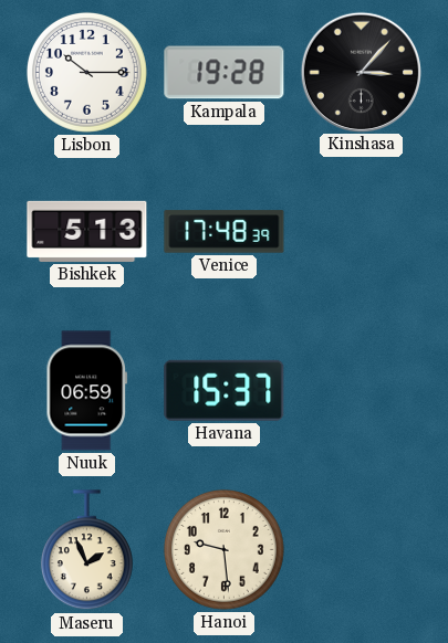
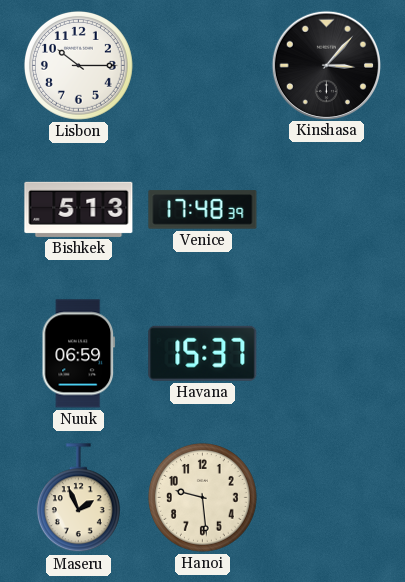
Kampala: 19:28 -> none
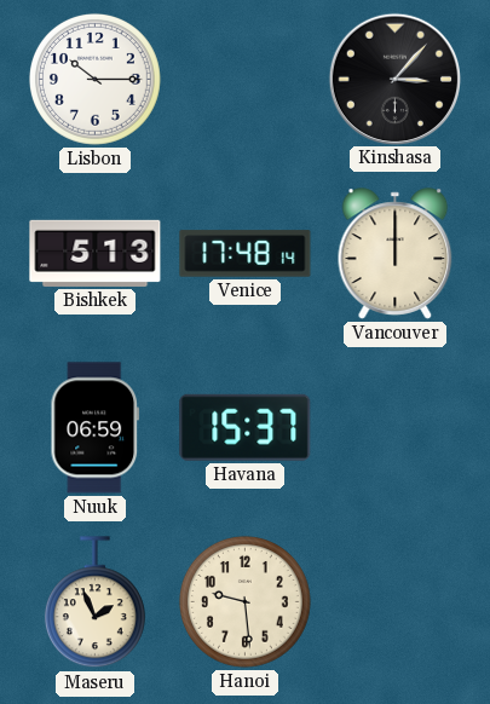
Venice: 17:48:39 -> 17:48:14
Vancouver: none -> 12:00
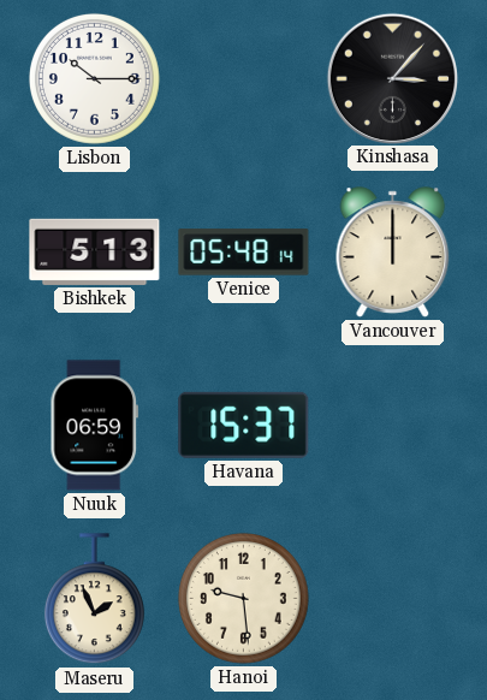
Venice: 17:48 -> 05:48
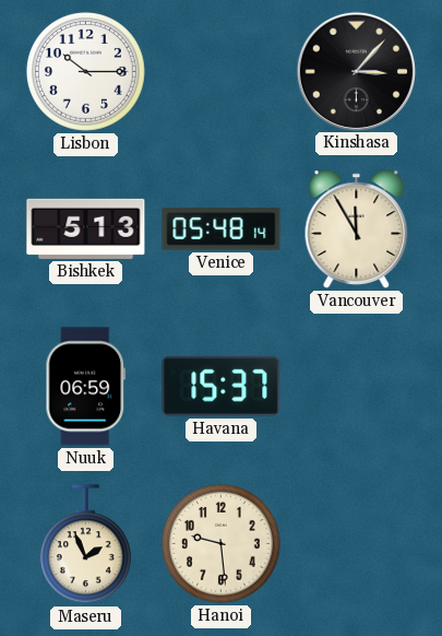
Vancouver: 12:00 -> 11:55
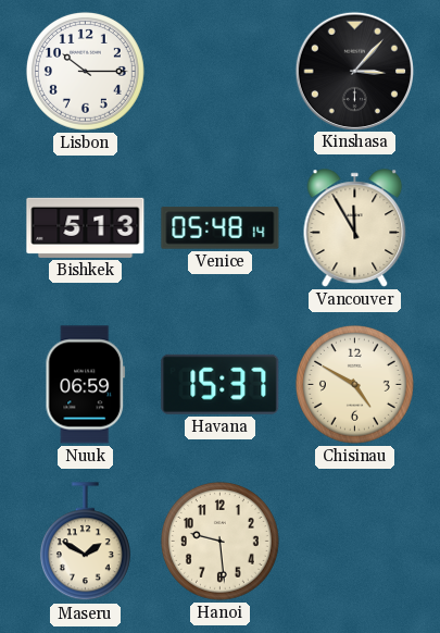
Chisinau: none -> 4:50
Maseru: 1:56 -> 1:50
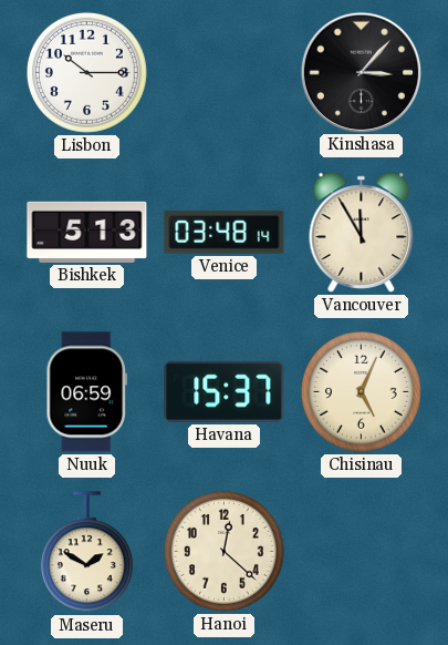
Venice: 05:48 -> 03:48
Chisinau: 4:50 -> 5:04
Hanoi: 9:29 -> 12:22
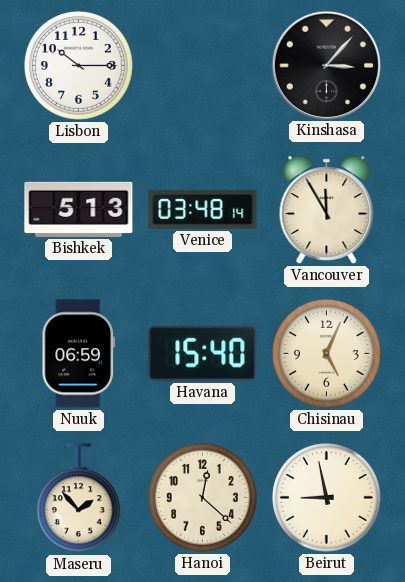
Havana: 15:37 -> 15:40
Maseru: 1:50 -> 1:53
Beirut: none -> 8:58
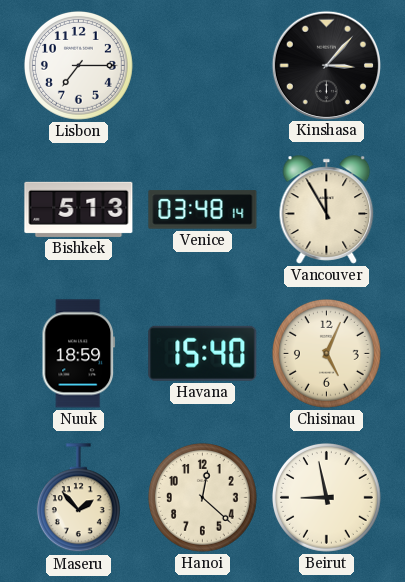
Lisbon: 10:15 -> 7:15
Nuuk: 06:59 -> 18:59
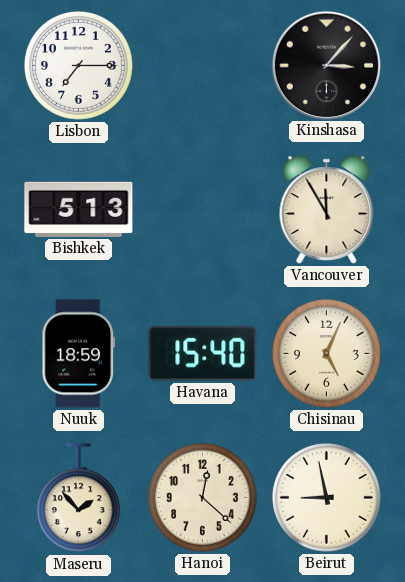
Venice: 03:48 -> none
